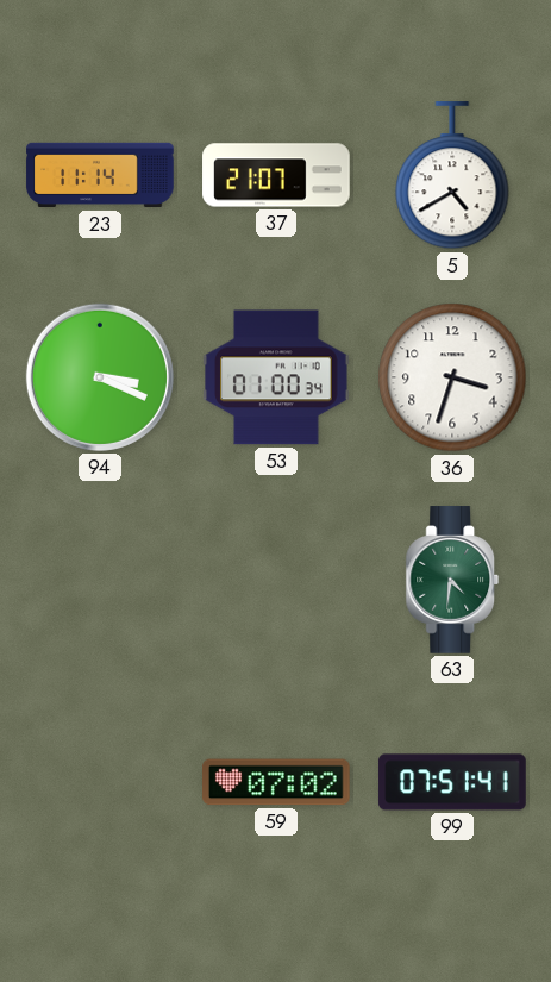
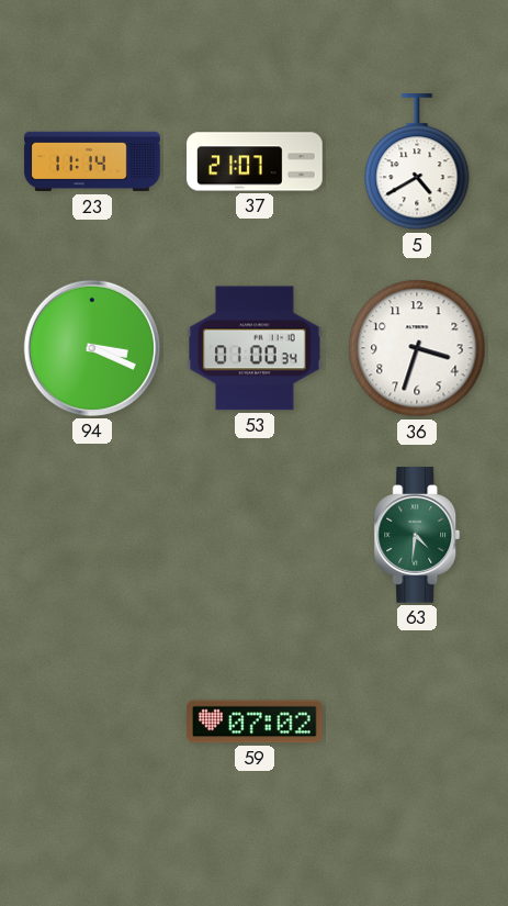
99: 07:51 -> none
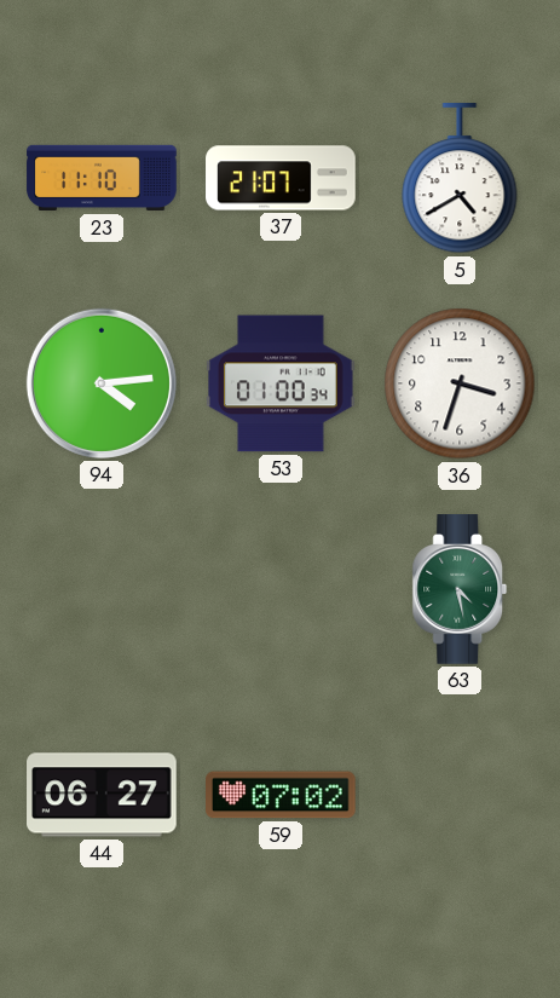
23: 11:14 -> 11:10
94: 3:19 -> 4:14
63: 4:31 -> 4:28
44: none -> 06:27
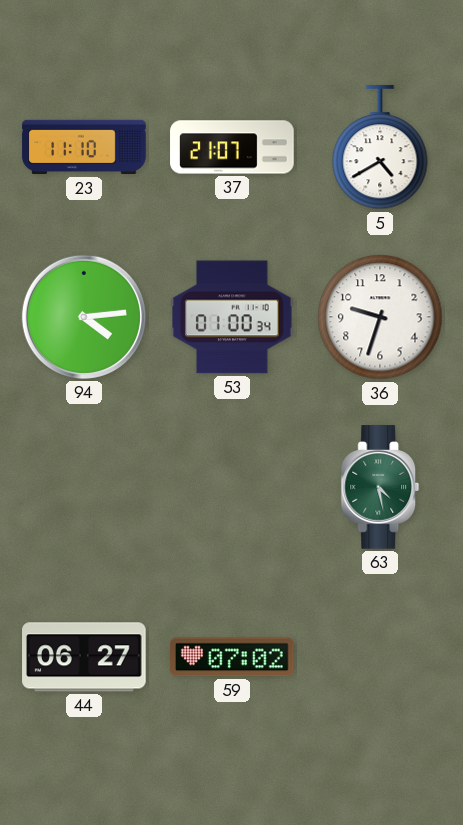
36: 3:33 -> 9:33
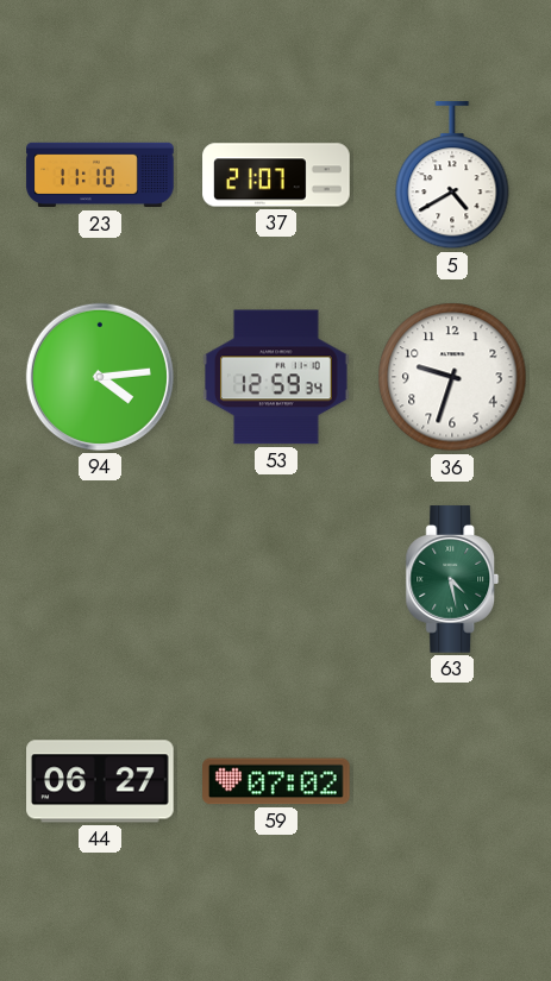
53: 01:00 -> 12:59
